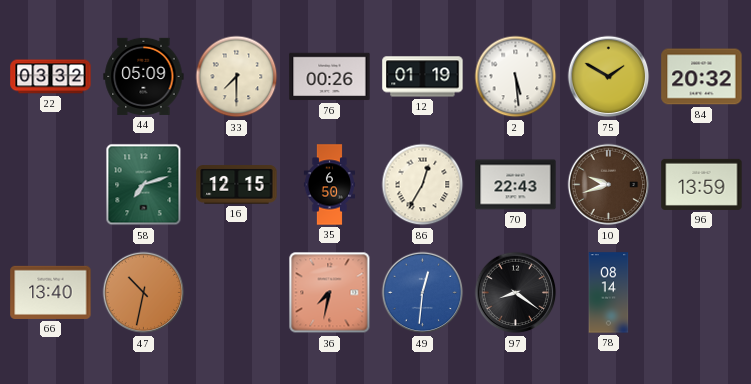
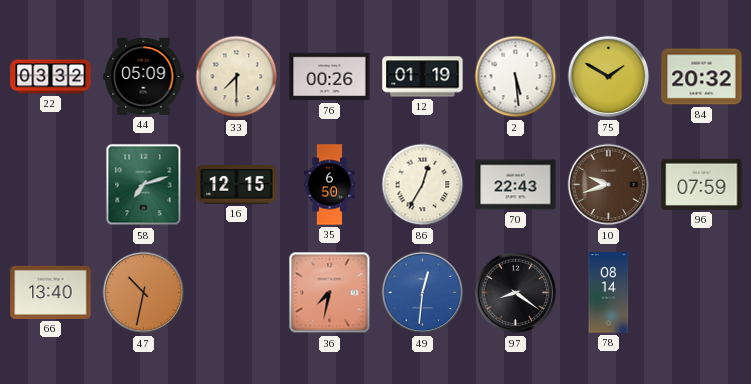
96: 13:59 -> 07:59
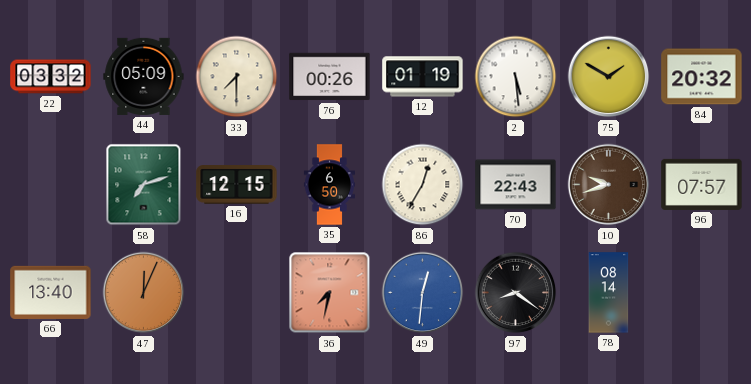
96: 07:59 -> 07:57
47: 10:32 -> 12:04
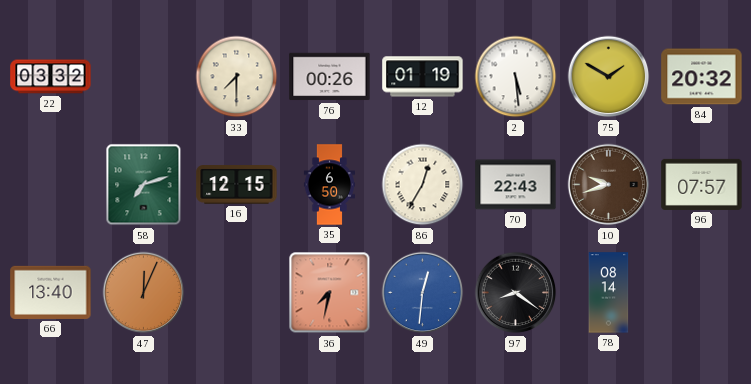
44: 05:09 -> none
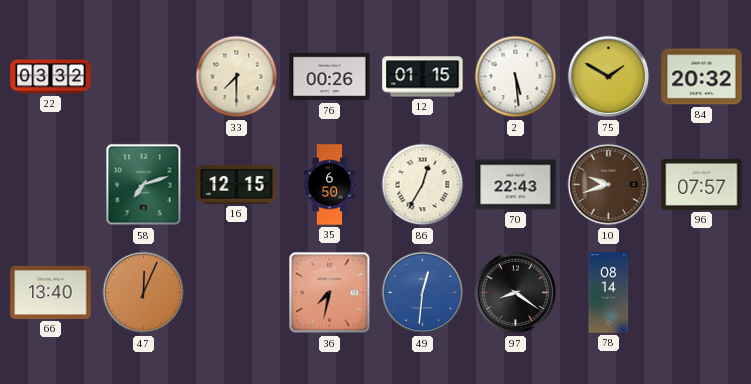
12: 01:19 -> 01:15
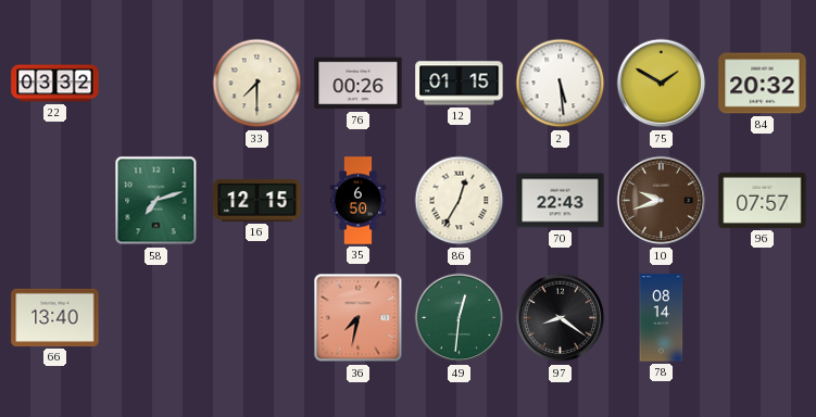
47: 12:04 -> none
49 dial: blue -> green
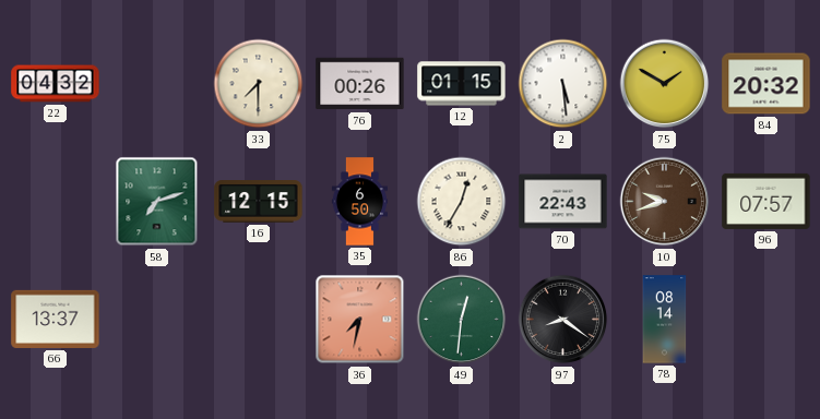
22: 03:32 -> 04:32
66: 13:40 -> 13:37
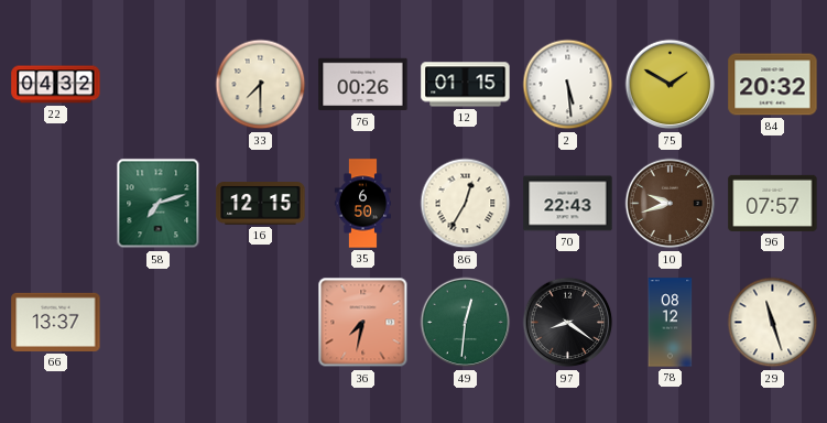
78: 08:14 -> 08:12
29: none -> 11:27
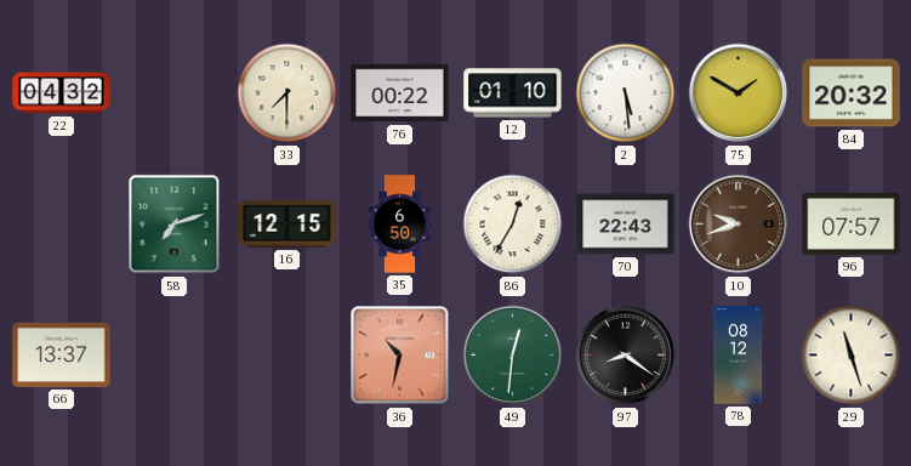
76: 00:26 -> 00:22
12: 01:15 -> 01:10
36: 7:32 -> 10:32
